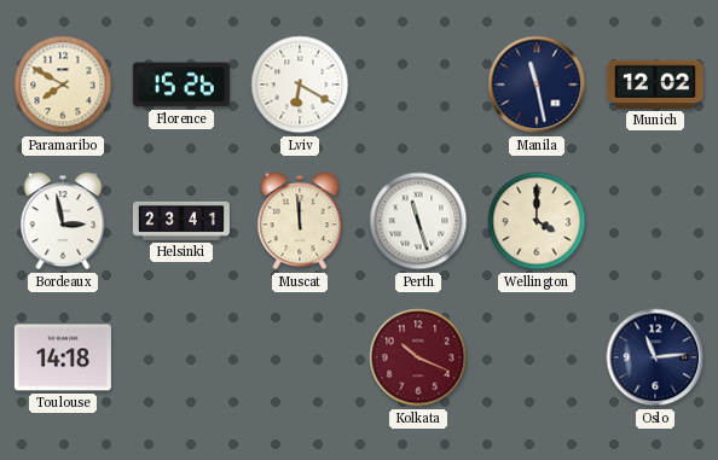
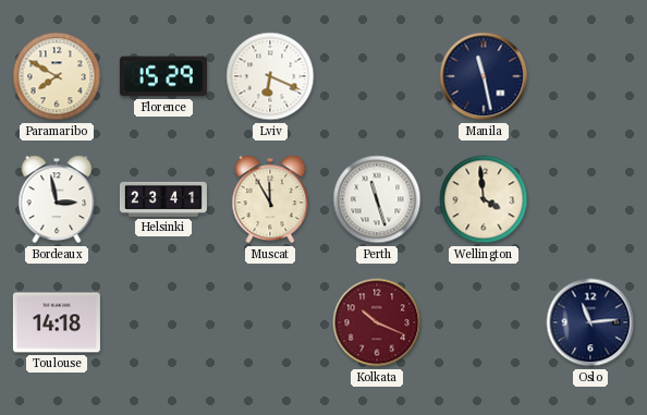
Florence: 15:26 -> 15:29
Lviv: 6:20 -> 6:19
Munich: 12:02 -> none
Muscat: 11:59 -> 11:55
Wellington: 4:00 -> 3:59
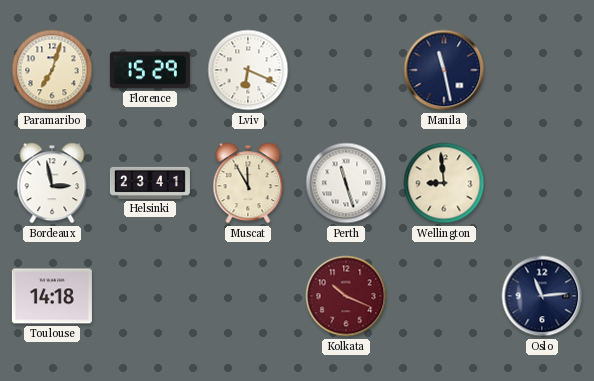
Paramaribo: 7:50 -> 7:03
Wellington: 3:59 -> 8:59
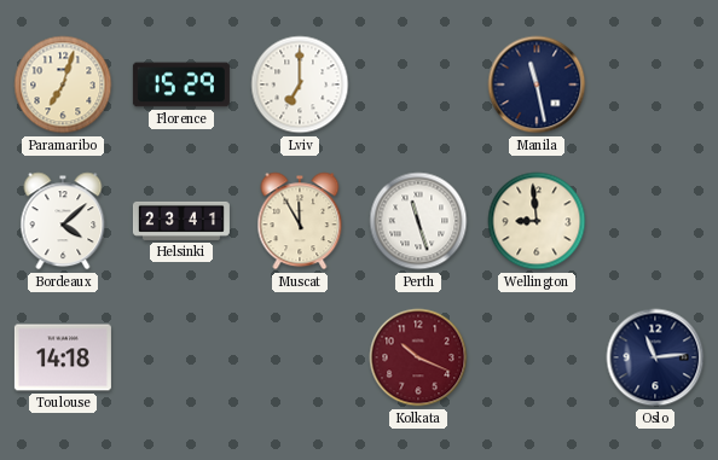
Lviv: 6:19 -> 7:00
Bordeaux: 2:58 -> 4:08
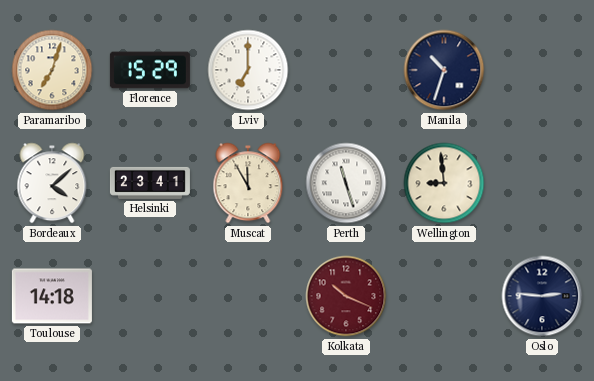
Manila: 11:28 -> 10:33
Oslo: 11:14 -> 2:46
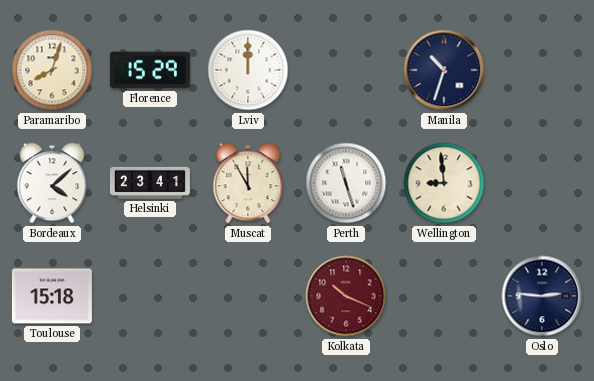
Paramaribo: 7:03 -> 8:03
Lviv: 7:00 -> 12:00
Toulouse: 14:18 -> 15:18
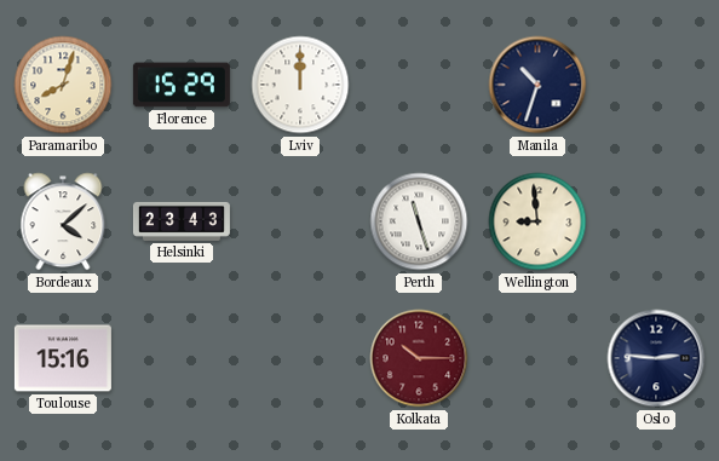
Helsinki: 23:41 -> 23:43
Muscat: 11:55 -> none
Toulouse: 15:18 -> 15:16
Kolkata: 10:19 -> 10:15
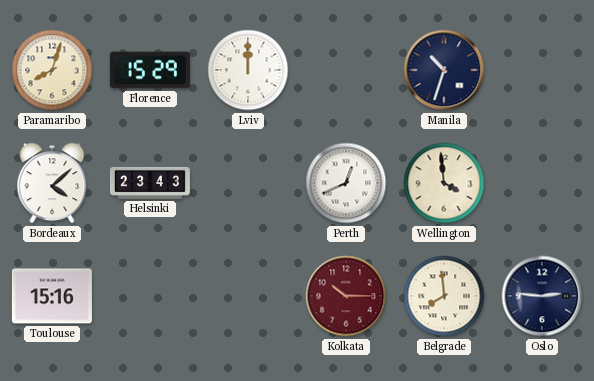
Perth: 11:27 -> 12:41
Wellington: 8:59 -> 3:59
Belgrade: none -> 7:59
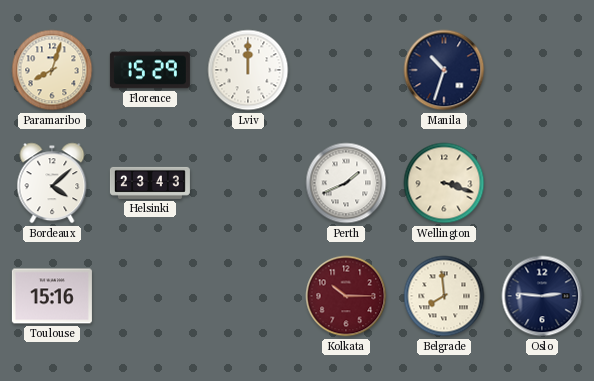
Perth: 12:41 -> 1:41
Wellington: 3:59 -> 3:18
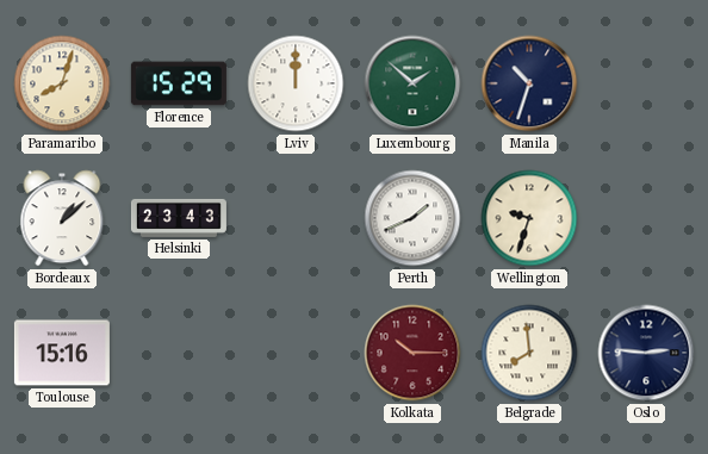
Luxembourg: none -> 1:52
Bordeaux: 4:08 -> 1:08
Wellington: 3:18 -> 9:33
